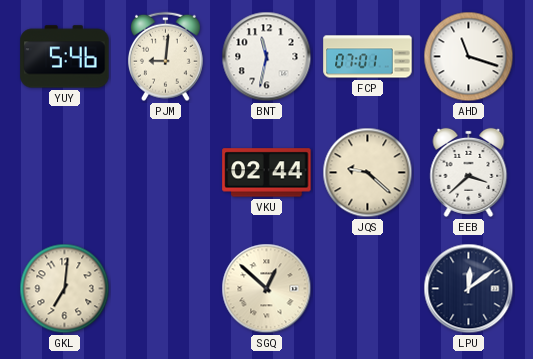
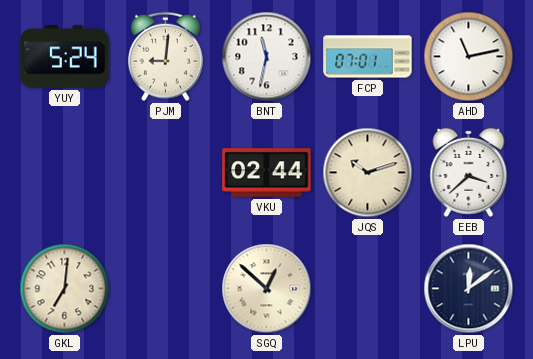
YUY: 5:46 -> 5:24
AHD: 11:18 -> 11:13
JQS: 9:22 -> 10:12
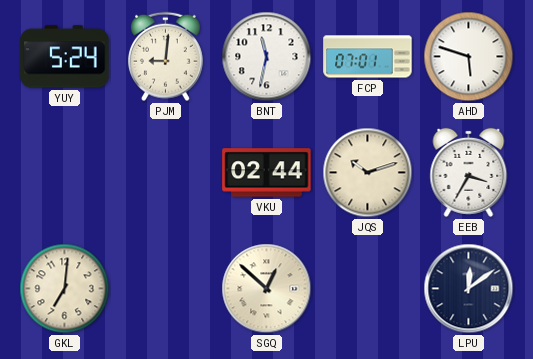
AHD: 11:13 -> 5:48
EEB: 3:38 -> 3:35
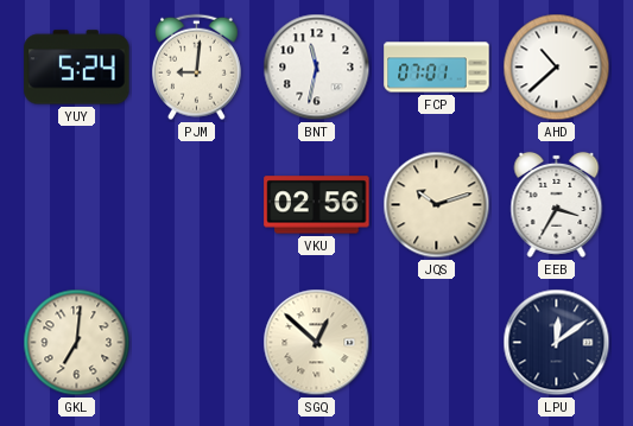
AHD: 5:48 -> 10:38
VKU: 02:44 -> 02:56
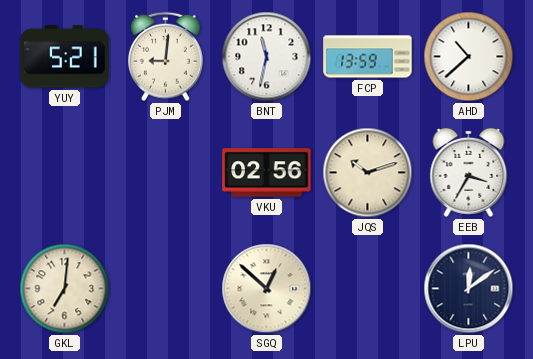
YUY: 5:24 -> 5:21
FCP: 07:01 -> 13:59
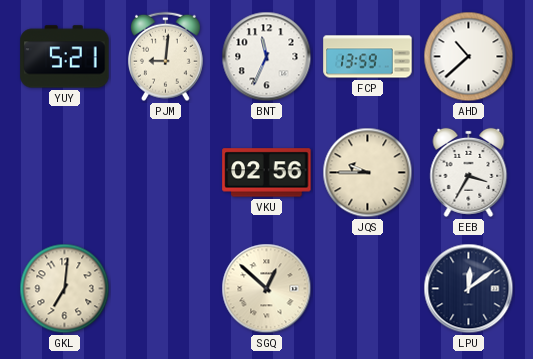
BNT: 11:32 -> 11:34
JQS: 10:12 -> 9:45
